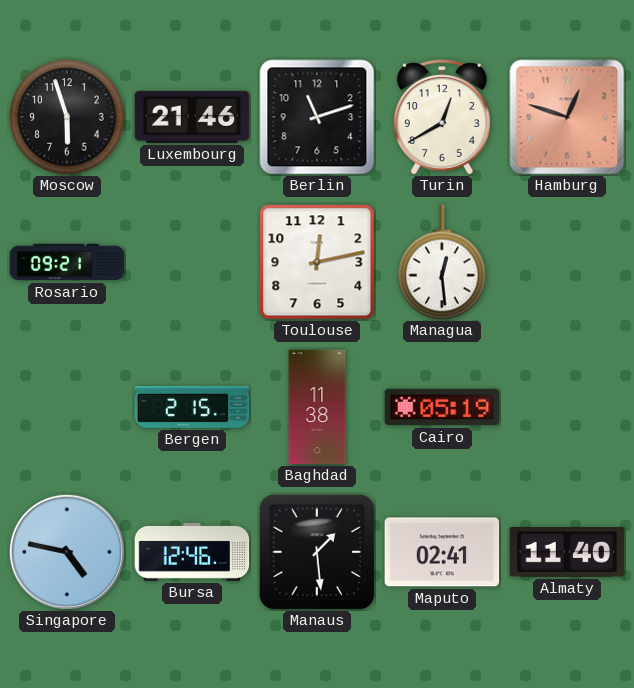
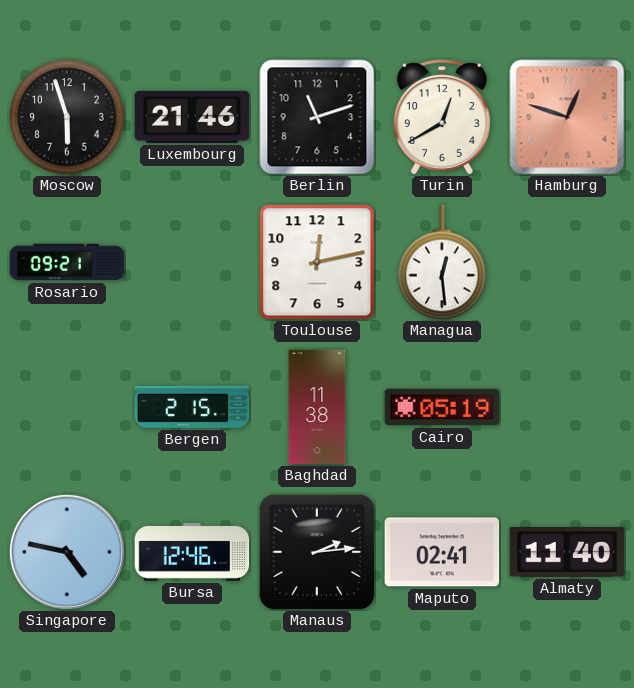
Manaus: 1:29 -> 2:14
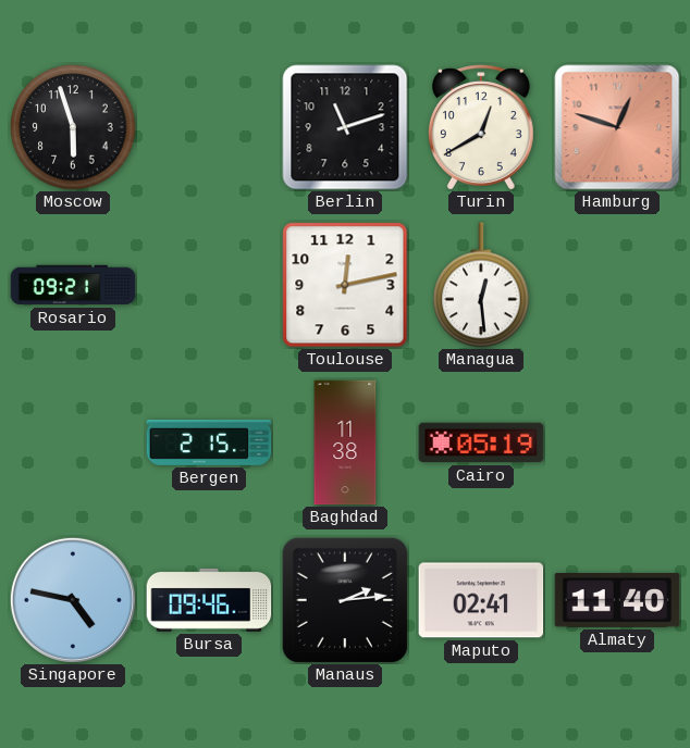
Luxembourg: 21:46 -> none
Bursa: 12:46 -> 09:46
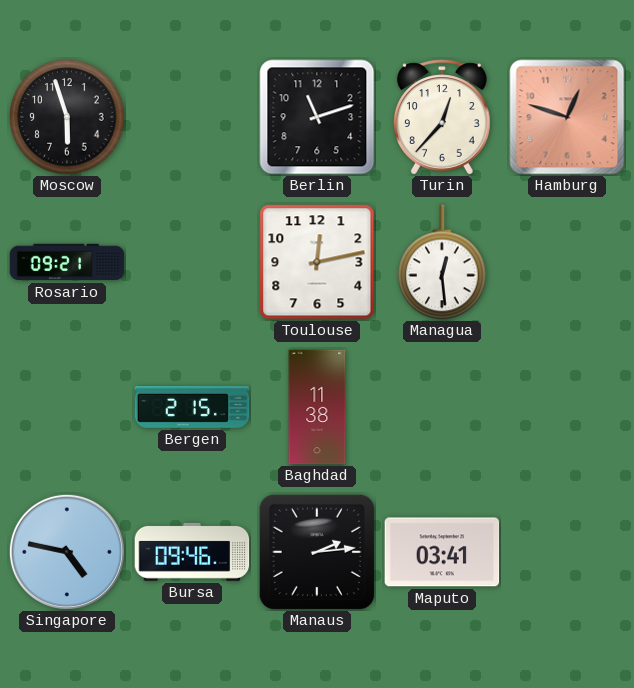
Turin: 12:40 -> 12:37
Cairo: 05:19 -> none
Maputo: 02:41 -> 03:41
Almaty: 11:40 -> none
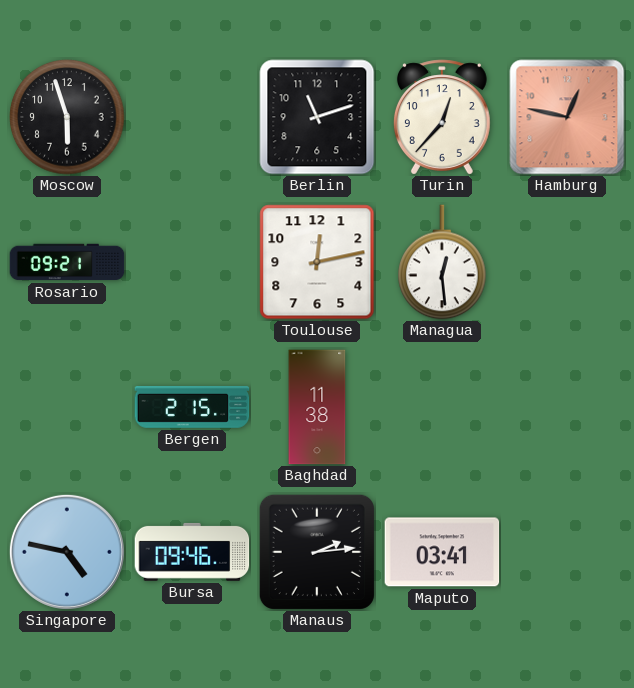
Hamburg: 12:48 -> 12:47
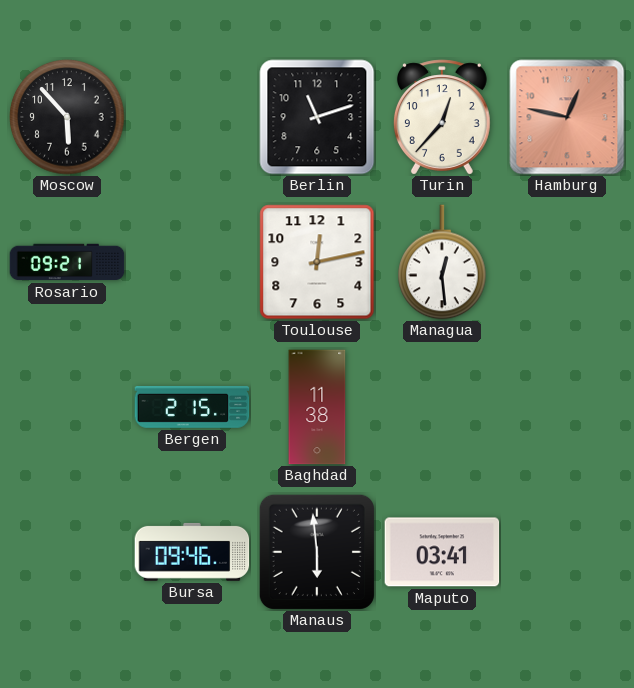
Moscow: 5:57 -> 5:53
Singapore: 4:47 -> none
Manaus: 2:14 -> 5:59
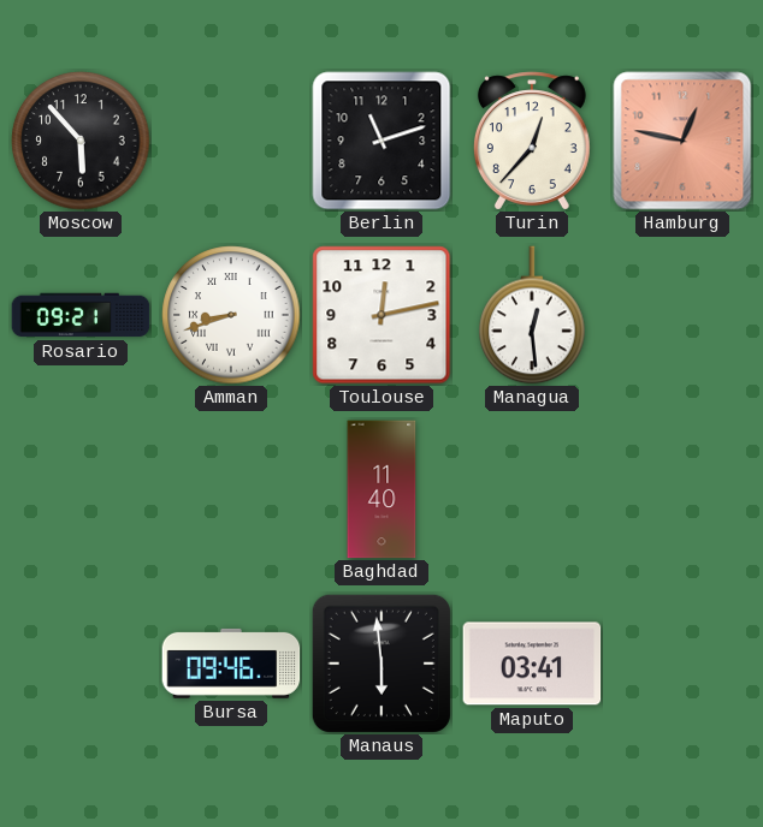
Amman: none -> 8:42
Bergen: 2:15 -> none
Baghdad: 11:38 -> 11:40
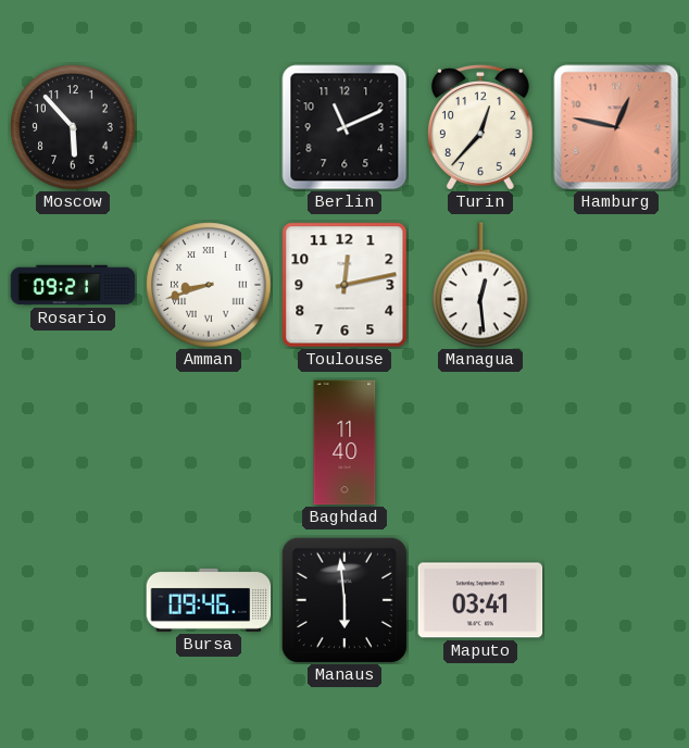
Berlin: 11:12 -> 11:11
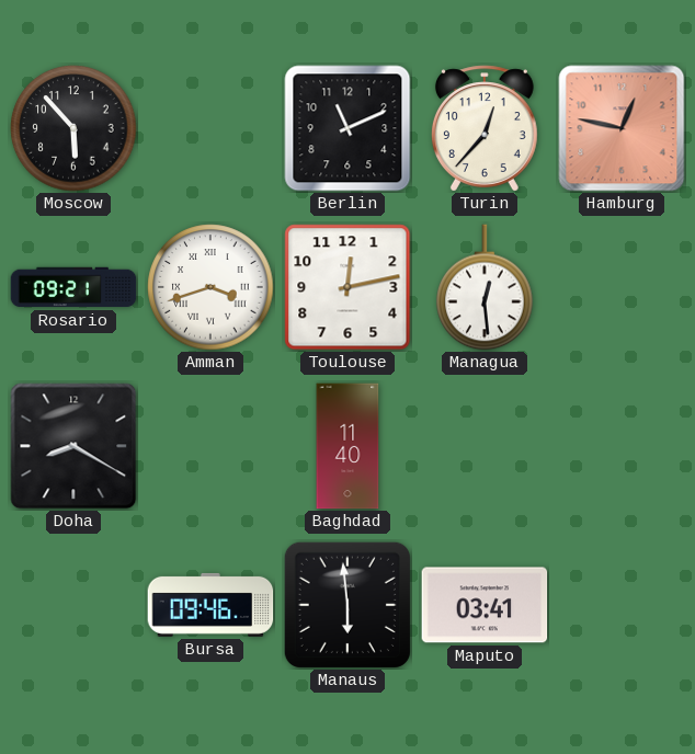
Amman: 8:42 -> 3:42
Doha: none -> 8:20
